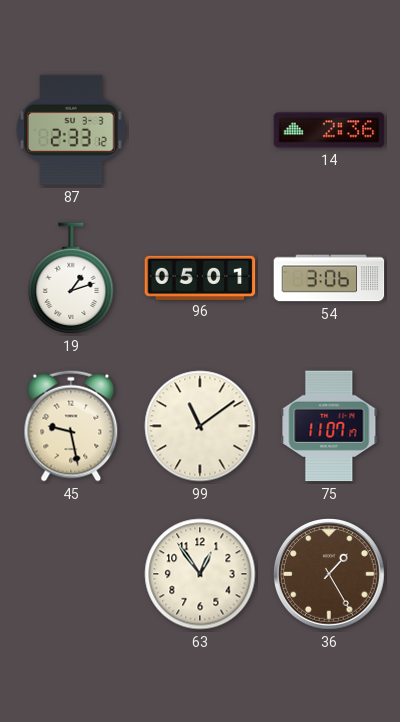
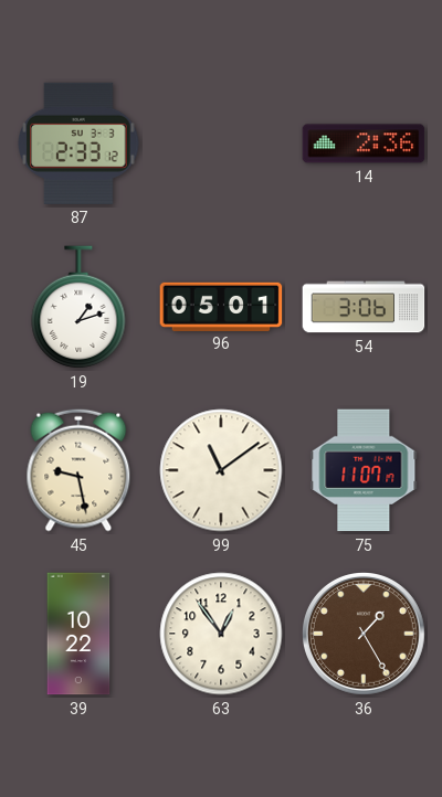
39: none -> 10:22
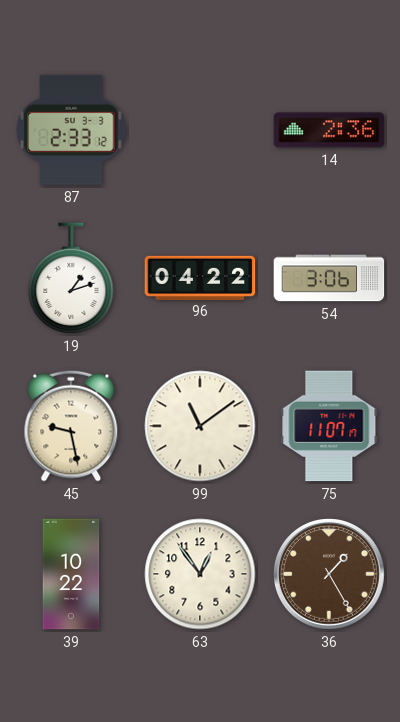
96: 05:01 -> 04:22
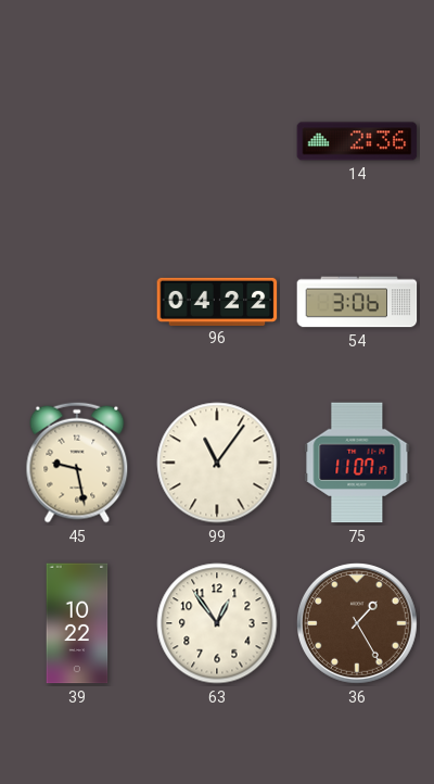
87: 2:33 -> none
19: 1:12 -> none
99: 11:09 -> 11:06
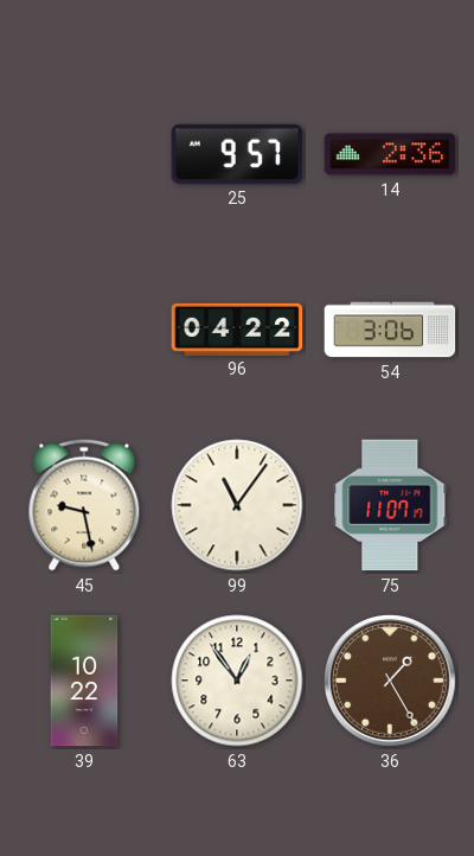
25: none -> 9:57
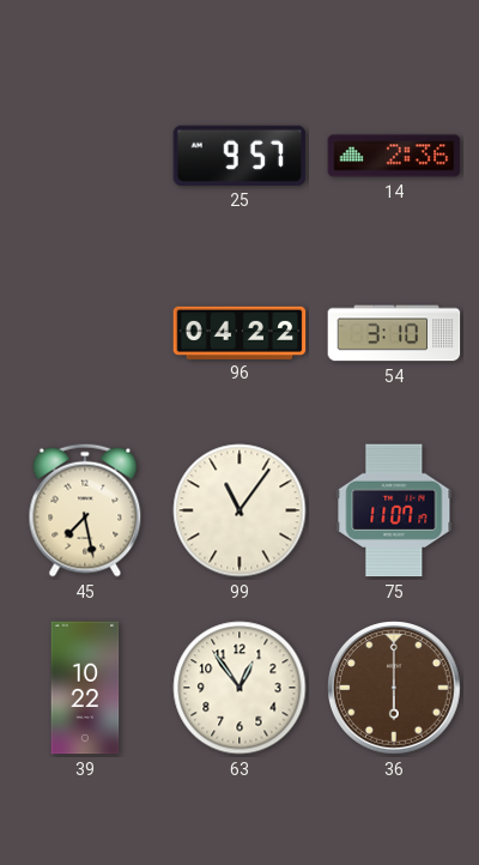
54: 3:06 -> 3:10
45: 9:28 -> 7:28
36: 1:25 -> 6:00
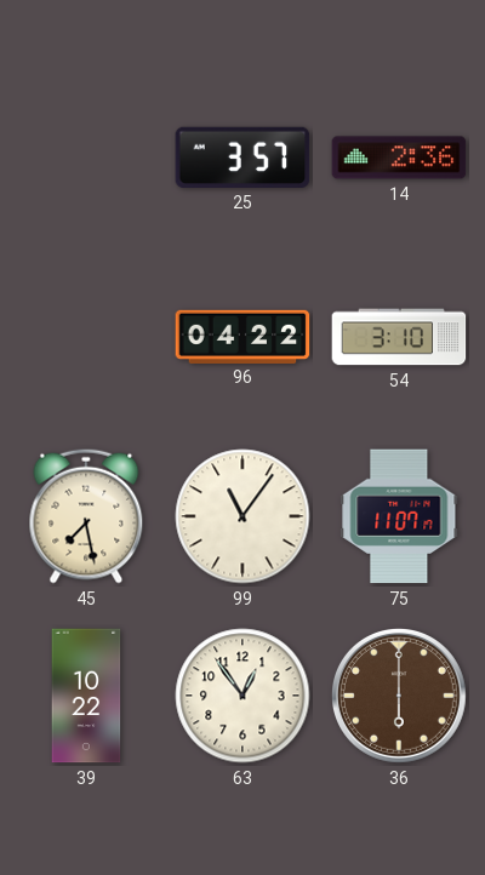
25: 9:57 -> 3:57
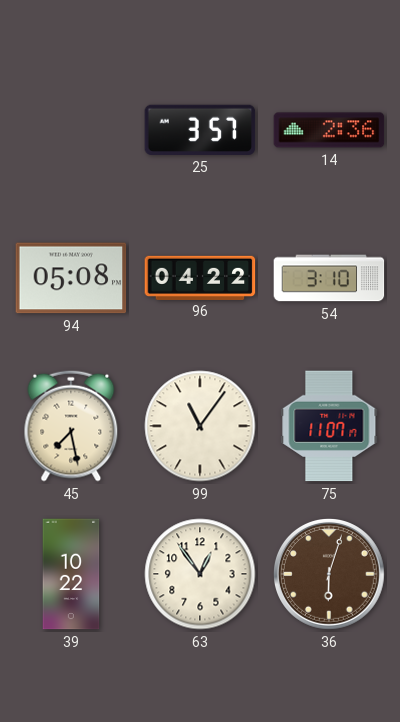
94: none -> 05:08
36: 6:00 -> 6:03
